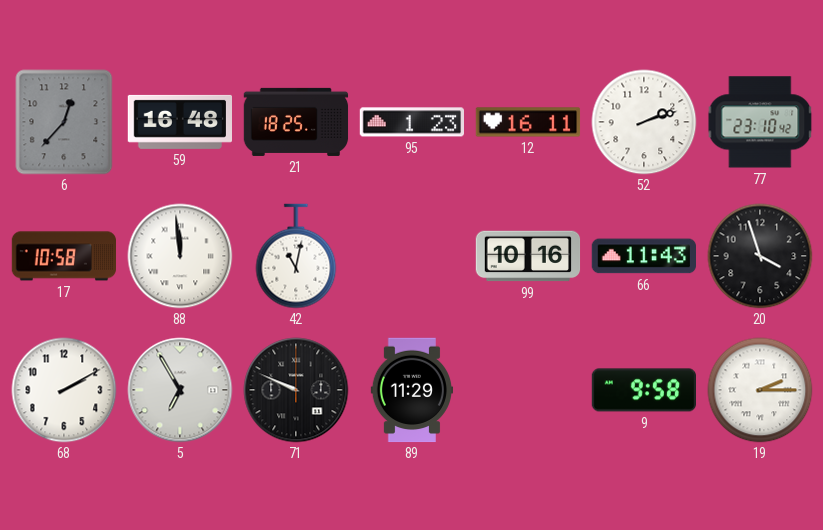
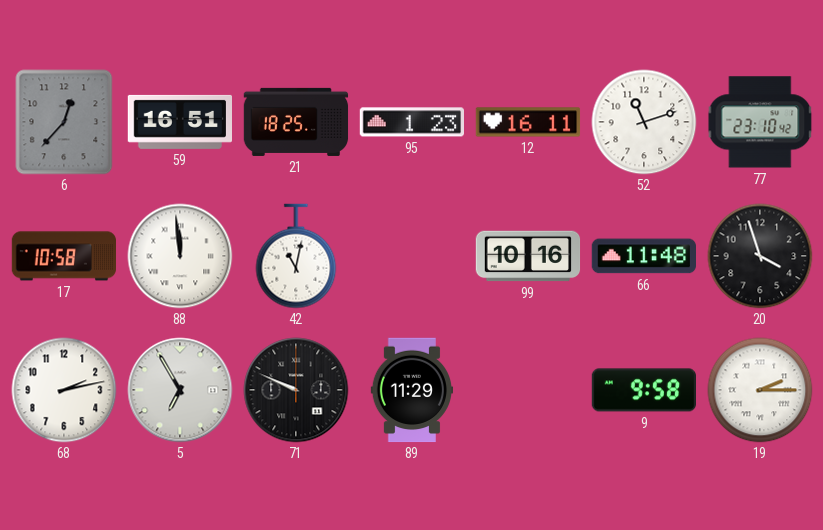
59: 16:48 -> 16:51
52: 2:12 -> 11:12
66: 11:43 -> 11:48
68: 2:10 -> 2:13
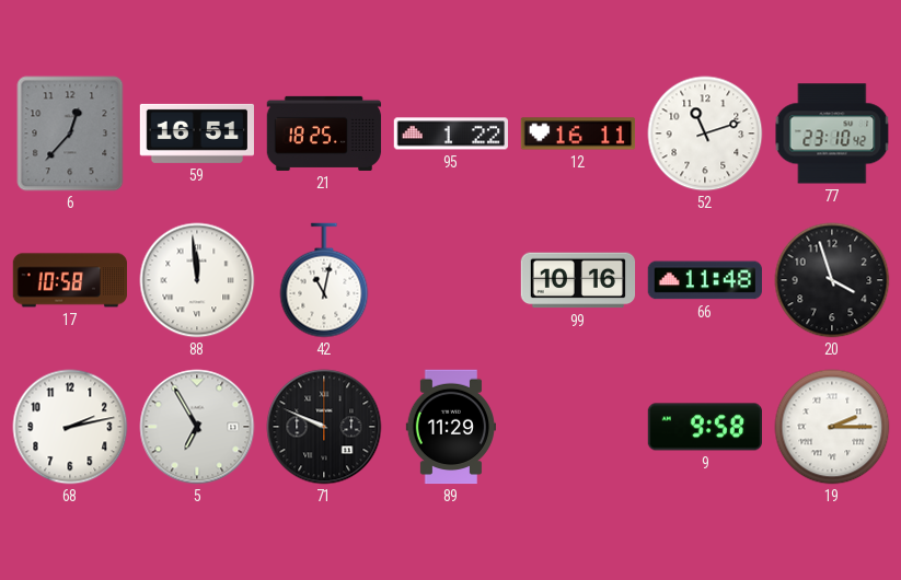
95: 1:23 -> 1:22
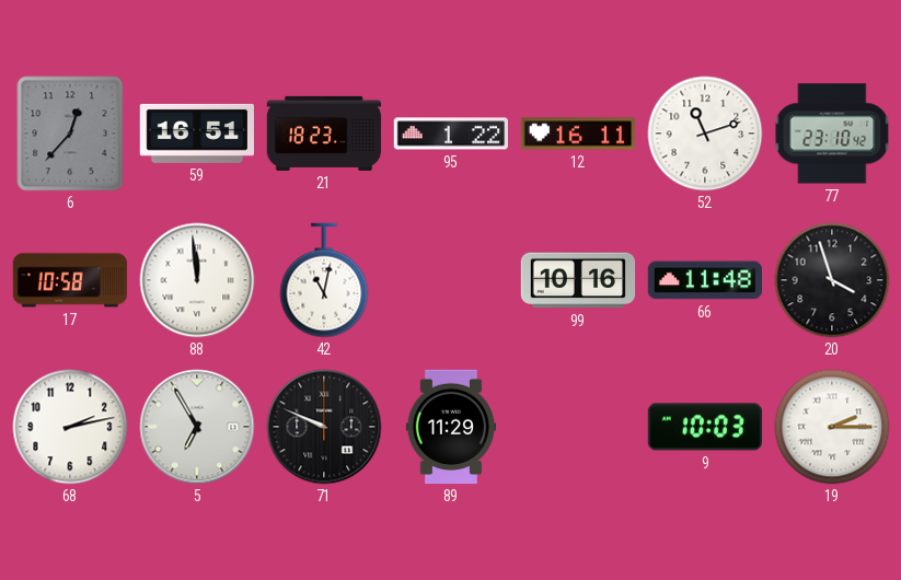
21: 18:25 -> 18:23
9: 9:58 -> 10:03
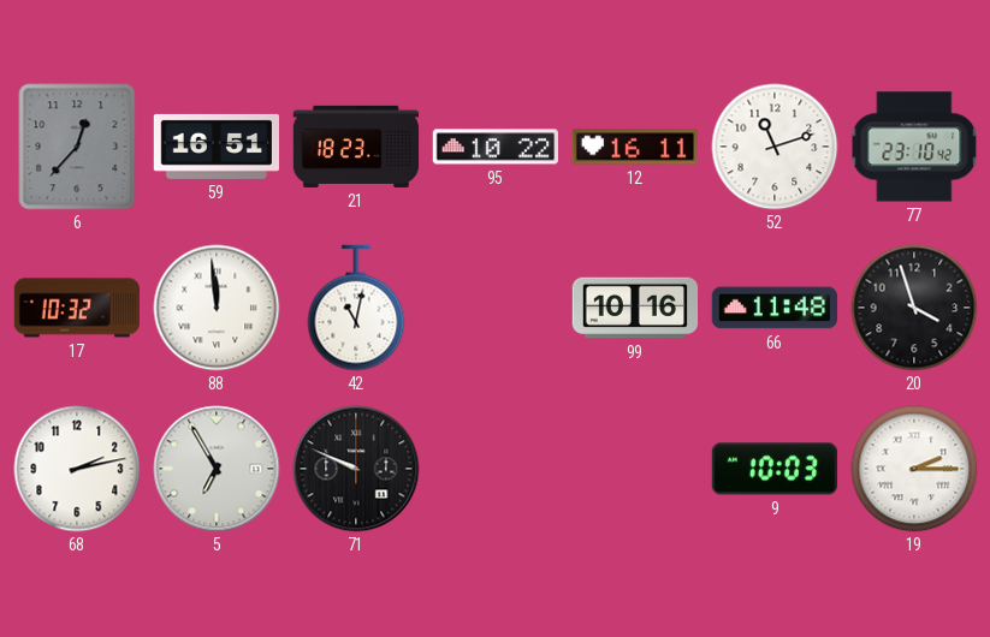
95: 1:22 -> 10:22
17: 10:58 -> 10:32
89: 11:29 -> none
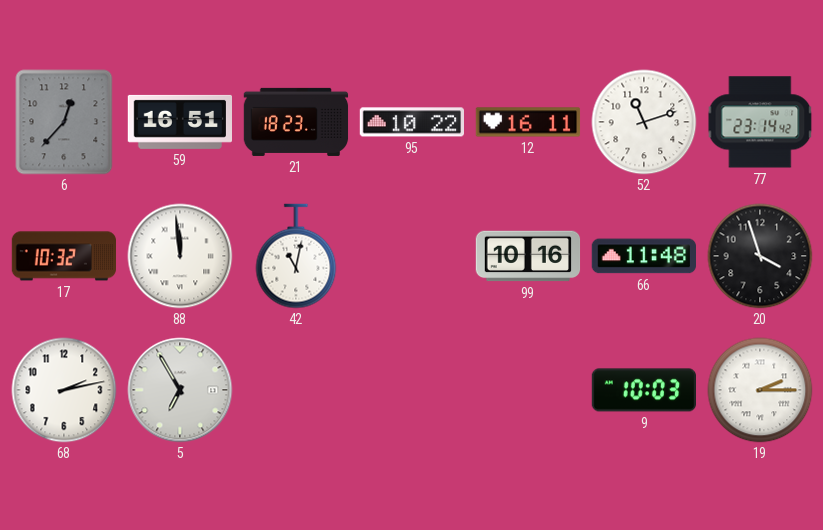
77: 23:10 -> 23:14
71: 9:49 -> none
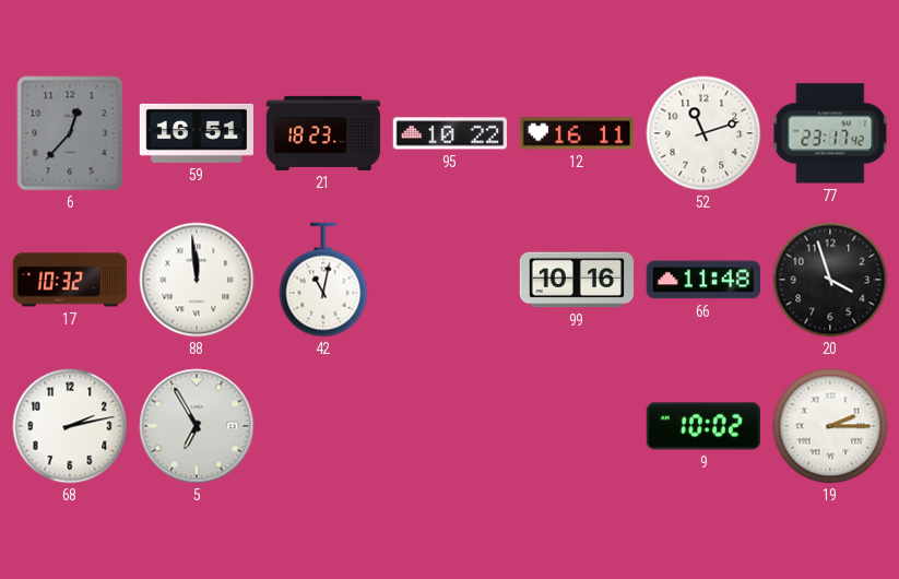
77: 23:14 -> 23:17
9: 10:03 -> 10:02
